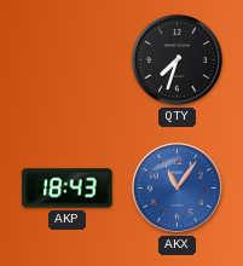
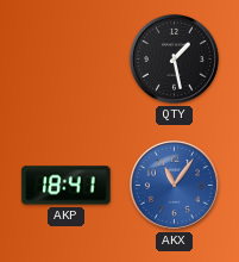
QTY: 7:33 -> 1:28
AKP: 18:43 -> 18:41
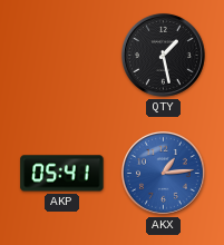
AKP: 18:41 -> 05:41
AKX: 11:06 -> 1:14
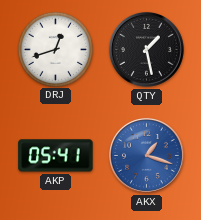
DRJ: none -> 12:42
AKX: 1:14 -> 1:18
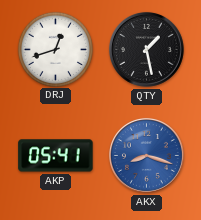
AKX: 1:18 -> 8:18
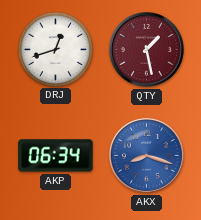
QTY dial: black -> burgundy
AKP: 05:41 -> 06:34
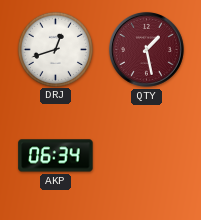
AKX: 8:18 -> none
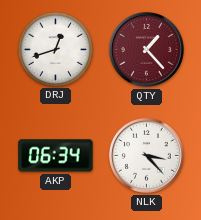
QTY: 1:28 -> 1:23
NLK: none -> 3:23
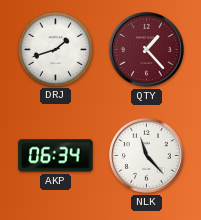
DRJ: 12:42 -> 1:42
NLK: 3:23 -> 11:23
